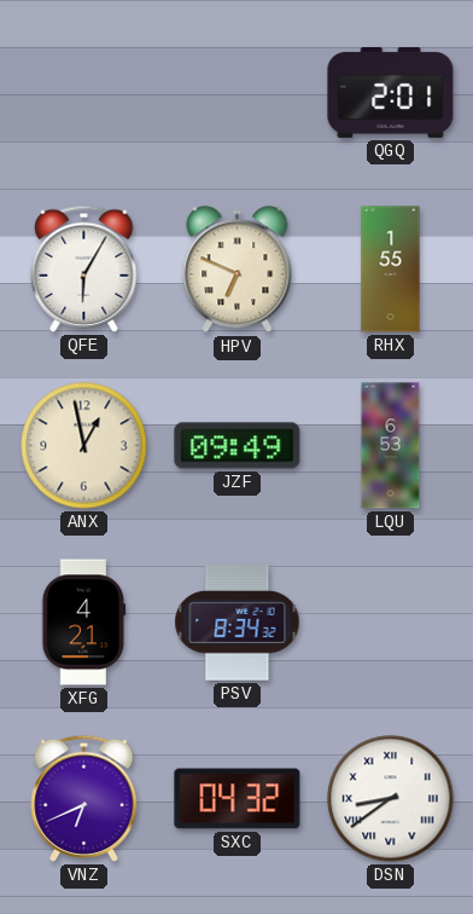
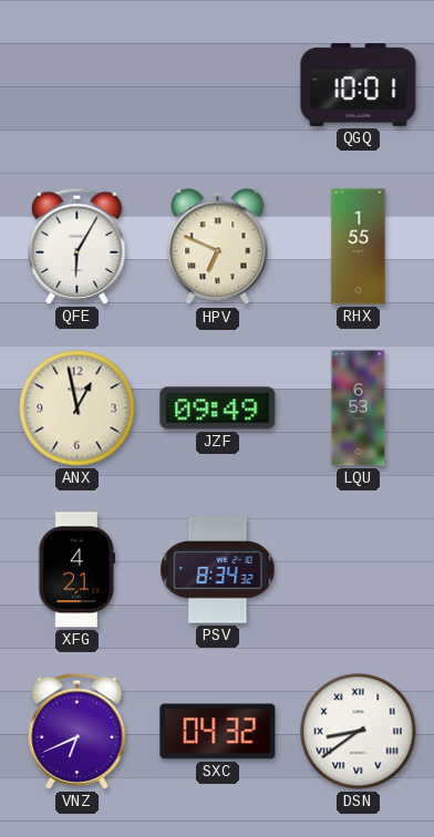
QGQ: 2:01 -> 10:01
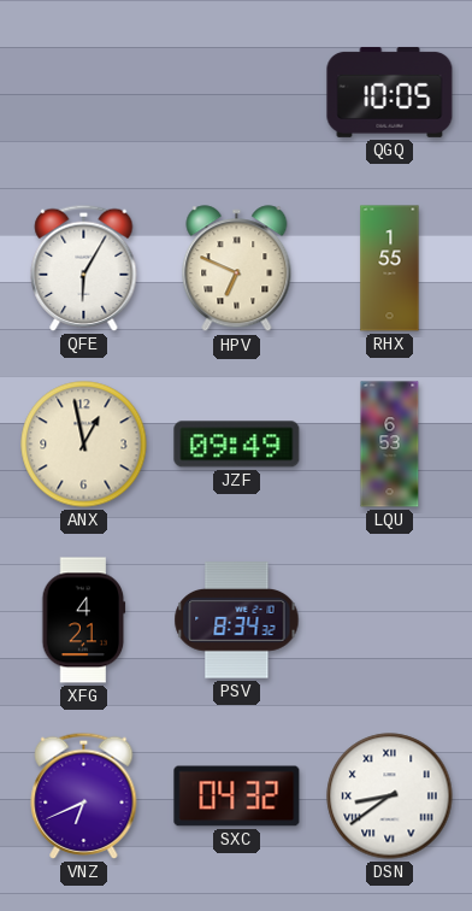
QGQ: 10:01 -> 10:05
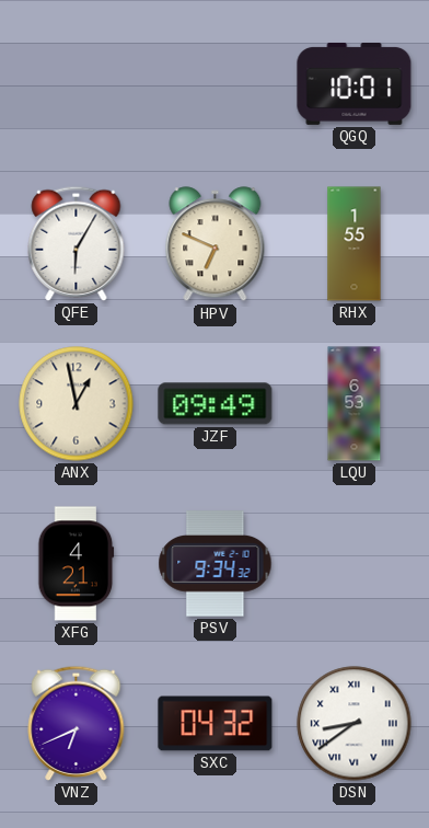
QGQ: 10:05 -> 10:01
PSV: 8:34 -> 9:34
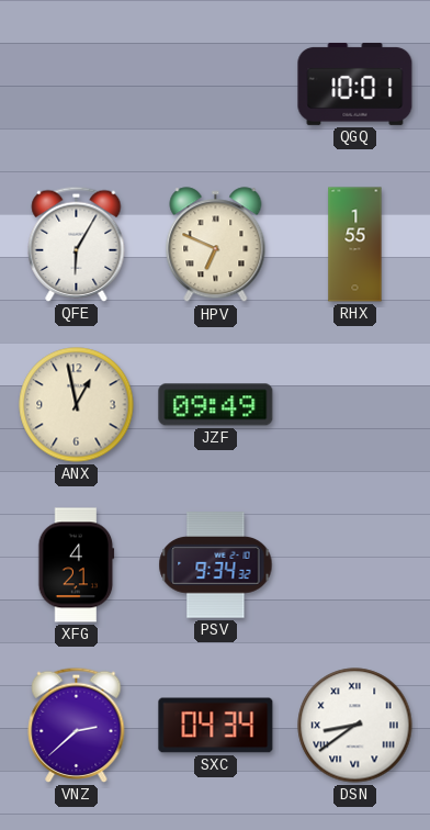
LQU: 6:53 -> none
VNZ: 6:41 -> 2:38
SXC: 04:32 -> 04:34
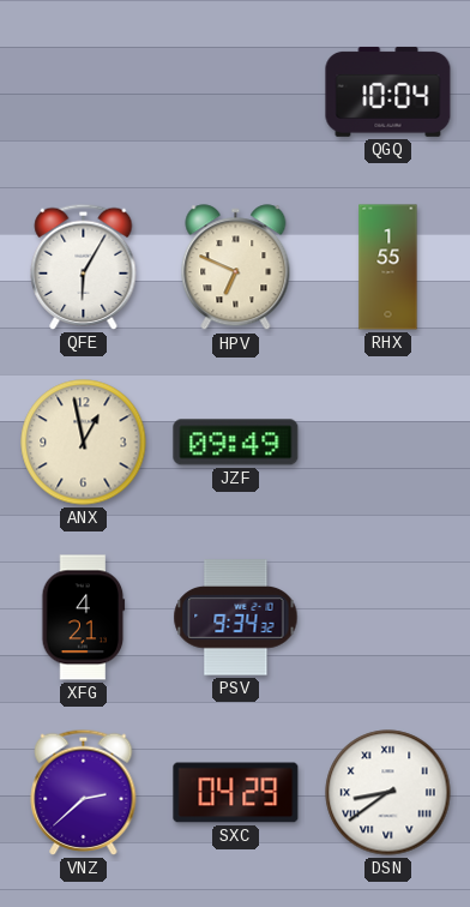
QGQ: 10:01 -> 10:04
SXC: 04:34 -> 04:29
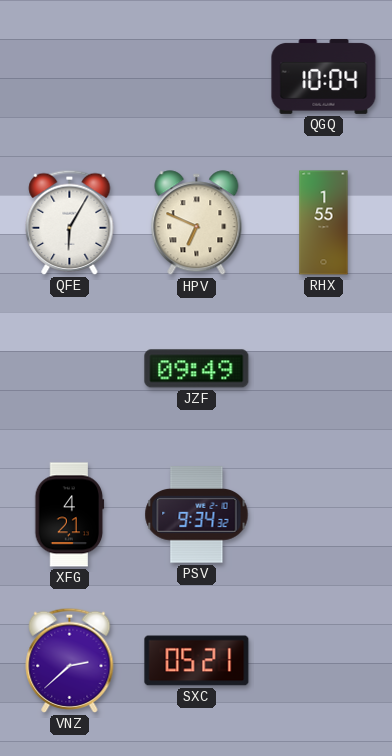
ANX: 12:58 -> none
SXC: 04:29 -> 05:21
DSN: 8:39 -> none
